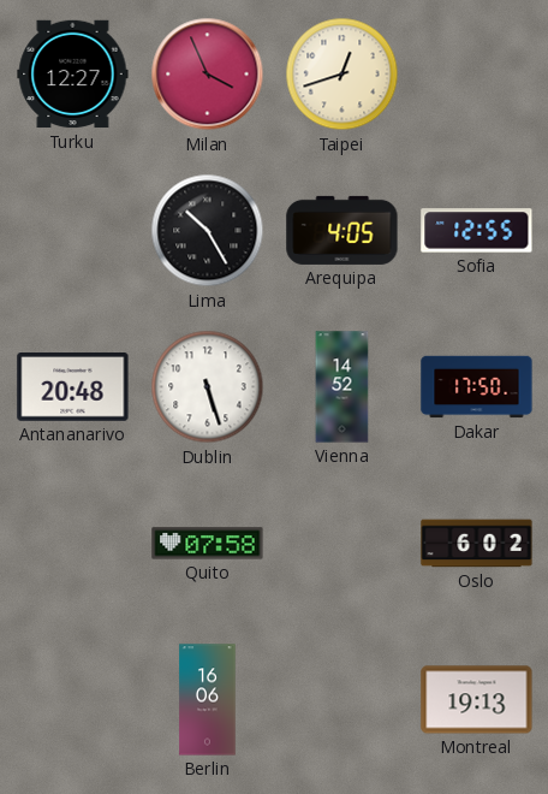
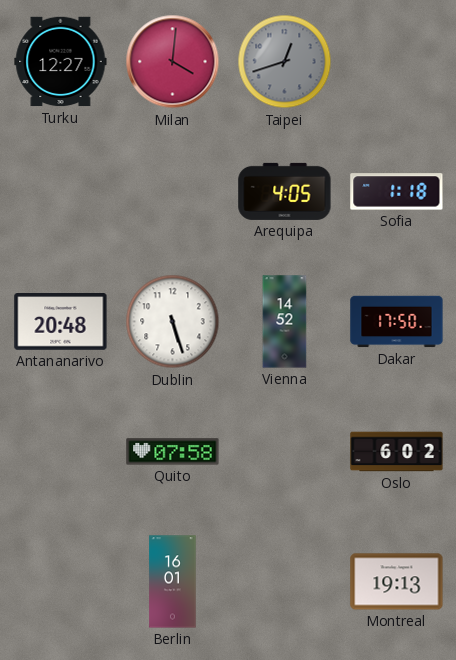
Milan: 3:56 -> 4:01
Taipei dial: cream -> grey
Lima: 10:25 -> none
Sofia: 12:55 -> 1:18
Berlin: 16:06 -> 16:01
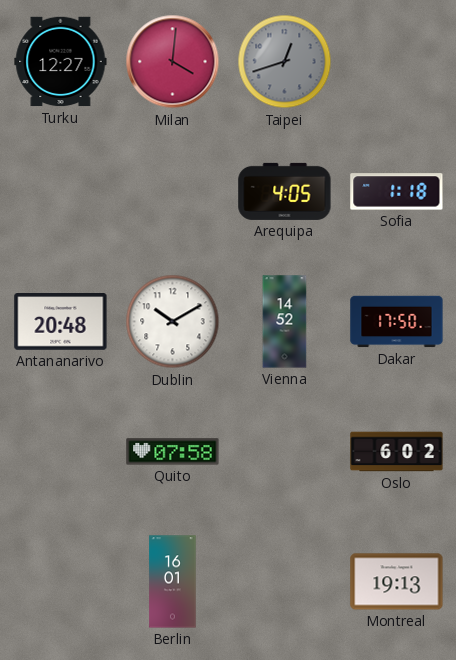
Dublin: 5:27 -> 10:10
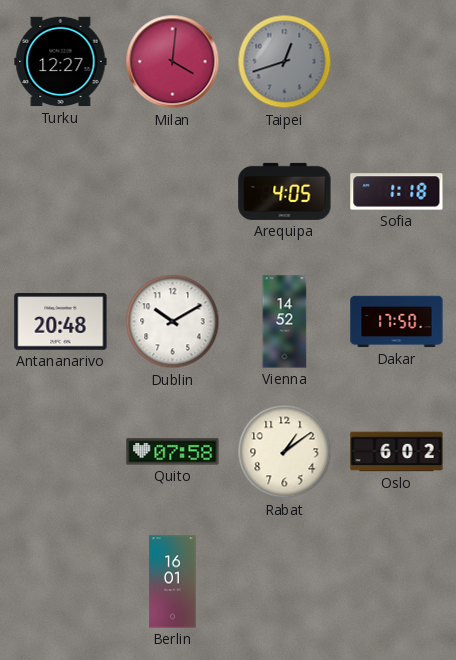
Rabat: none -> 1:09
Montreal: 19:13 -> none
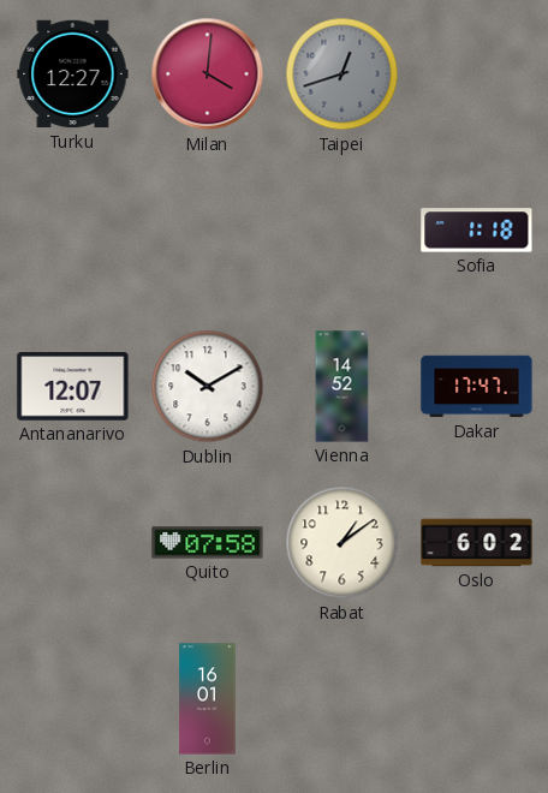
Arequipa: 4:05 -> none
Antananarivo: 20:48 -> 12:07
Dakar: 17:50 -> 17:47
